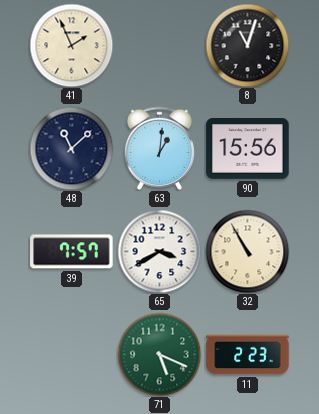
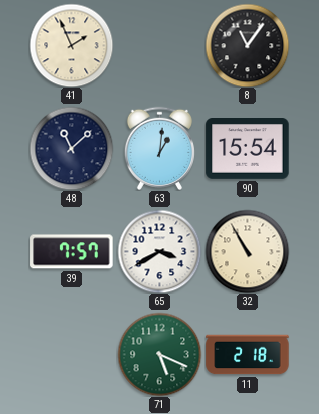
8: 11:03 -> 11:06
90: 15:56 -> 15:54
11: 2:23 -> 2:18
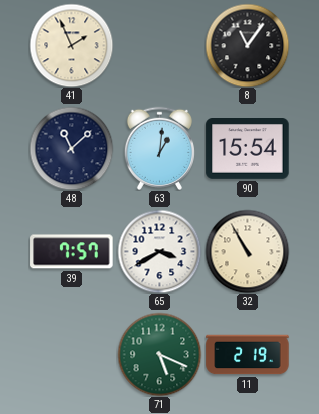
11: 2:18 -> 2:19
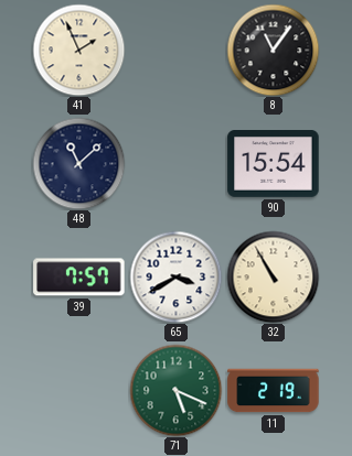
63: 1:01 -> none
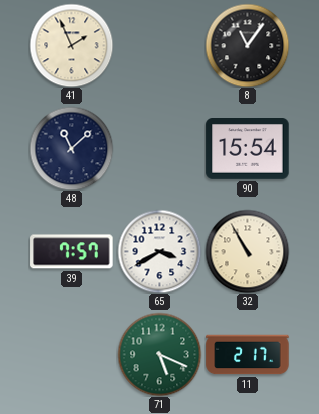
11: 2:19 -> 2:17
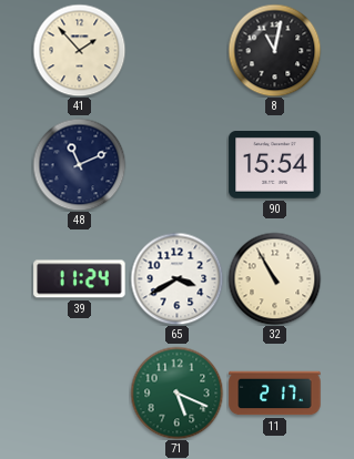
41: 1:56 -> 1:53
8: 11:06 -> 11:02
48: 11:08 -> 11:11
39: 7:57 -> 11:24
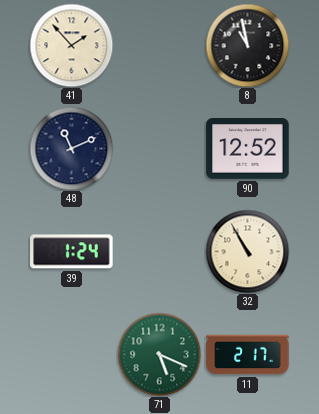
8: 11:02 -> 10:58
90: 15:54 -> 12:52
39: 11:24 -> 1:24
65: 3:40 -> none
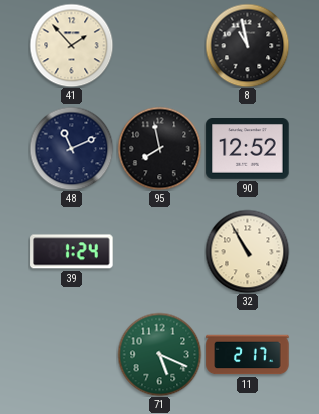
95: none -> 7:58
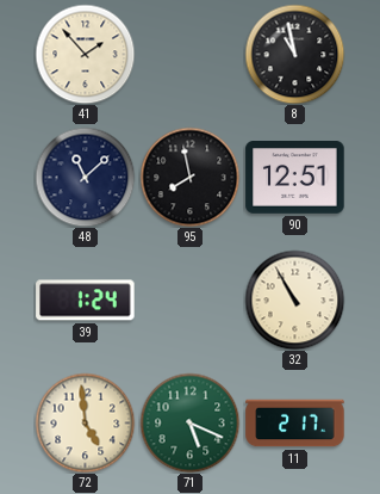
48: 11:11 -> 11:08
90: 12:52 -> 12:51
72: none -> 4:59
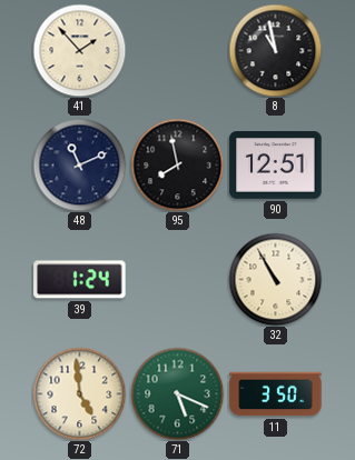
48: 11:08 -> 11:11
11: 2:17 -> 3:50
